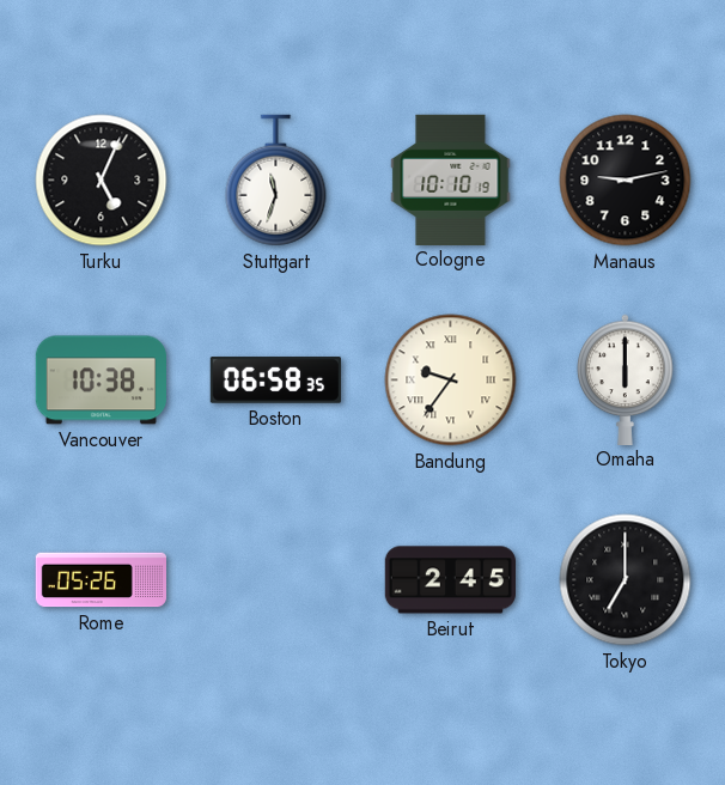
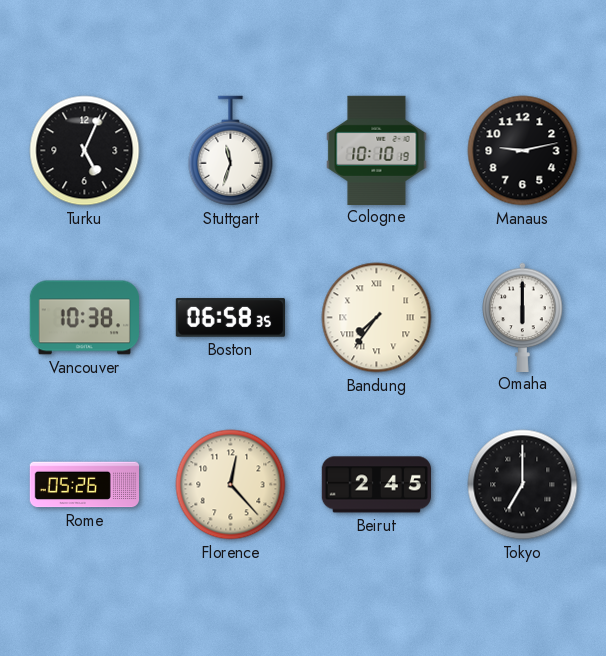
Bandung: 9:36 -> 7:36
Florence: none -> 12:23
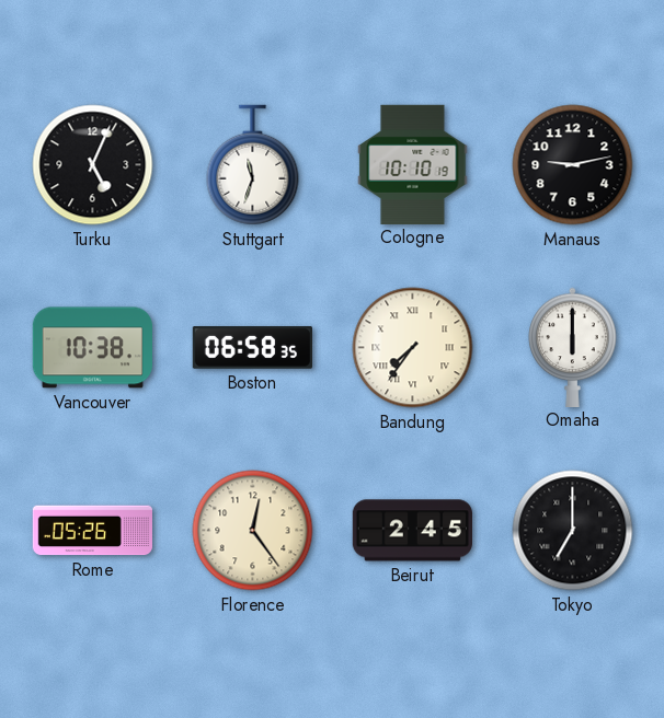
Florence: 12:23 -> 12:24
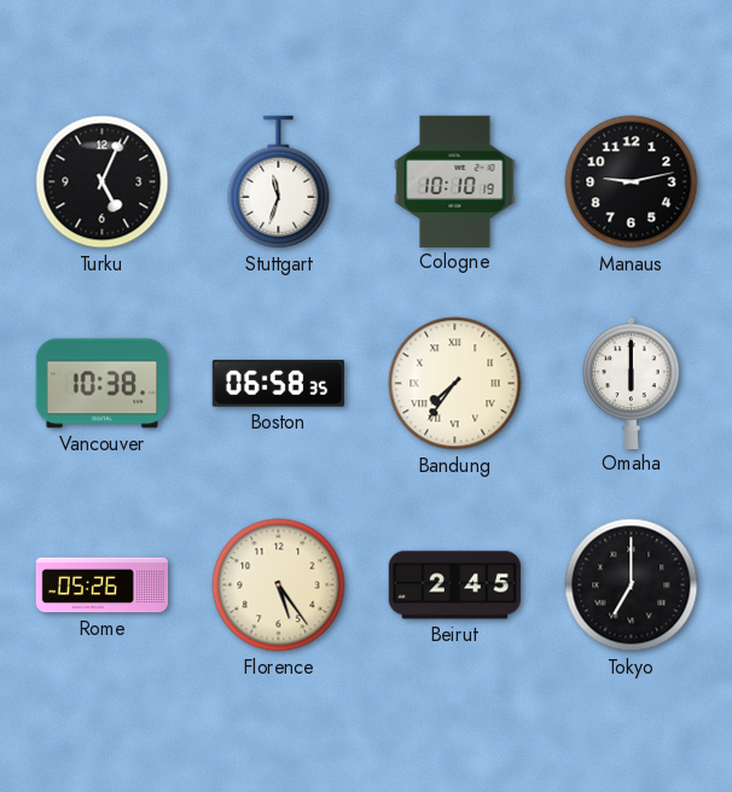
Florence: 12:24 -> 5:24
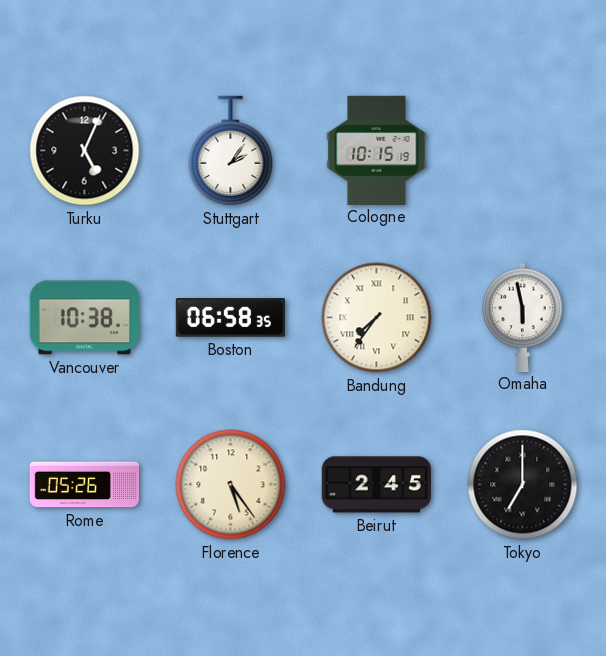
Stuttgart: 11:33 -> 2:06
Cologne: 10:10 -> 10:15
Manaus: 9:13 -> none
Omaha: 6:00 -> 5:58
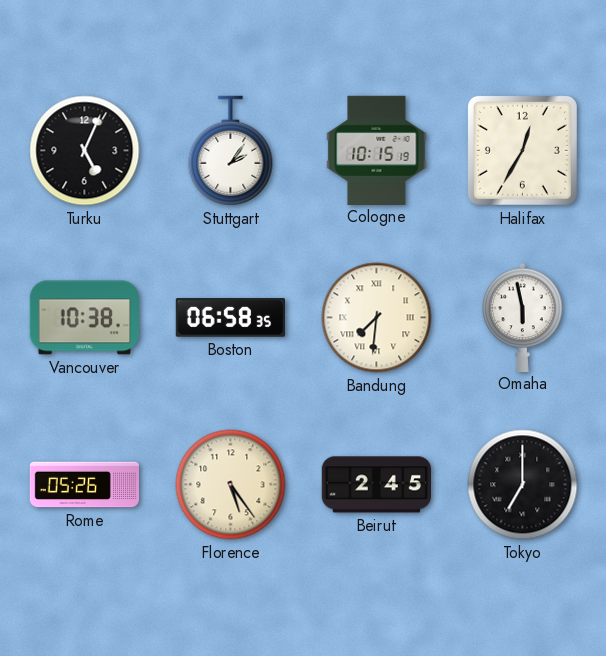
Halifax: none -> 12:35
Bandung: 7:36 -> 7:31
